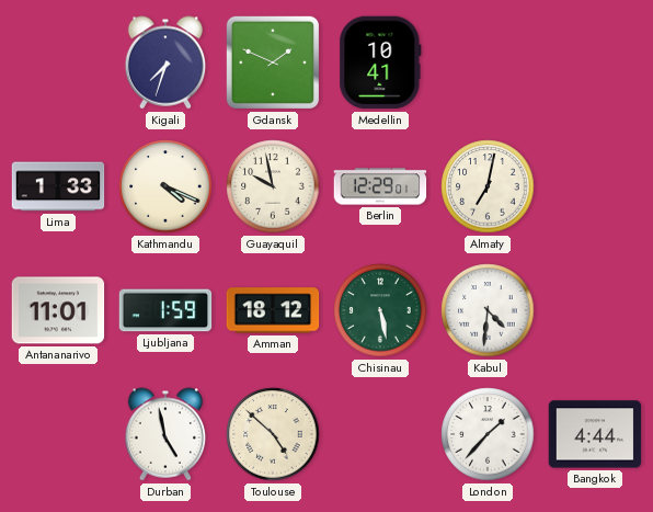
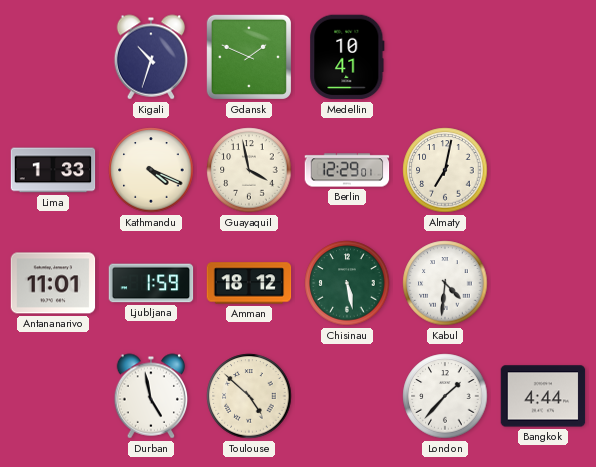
Kigali: 7:33 -> 10:33
Guayaquil: 9:58 -> 3:58
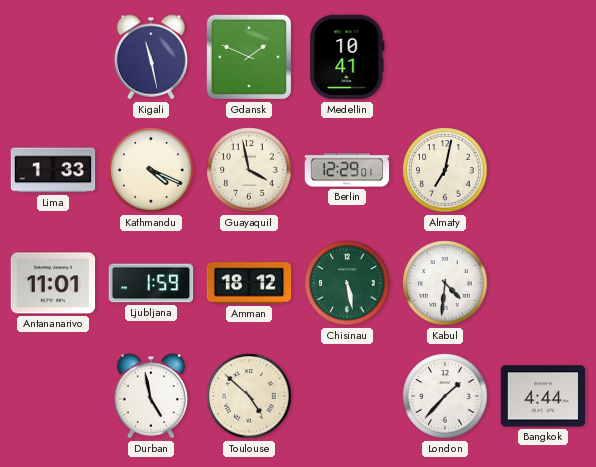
Kigali: 10:33 -> 11:28
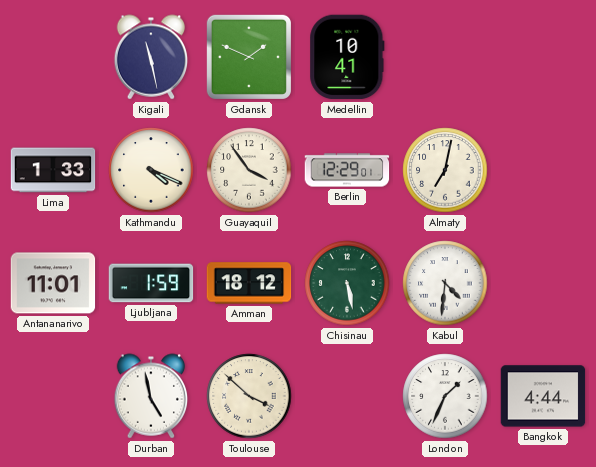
Guayaquil: 3:58 -> 3:54
Toulouse: 4:52 -> 3:52
London: 1:37 -> 1:34
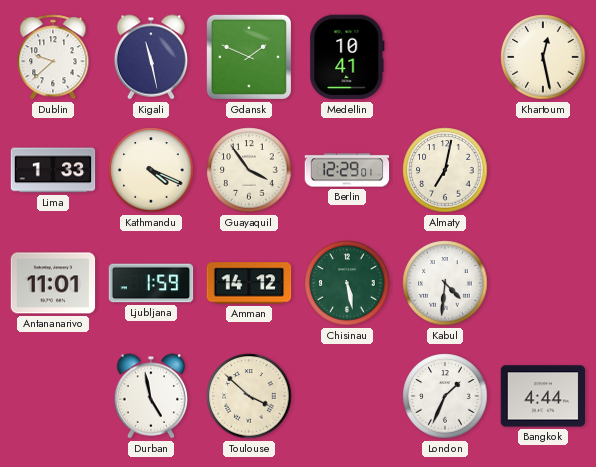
Dublin: none -> 9:38
Khartoum: none -> 12:28
Amman: 18:12 -> 14:12
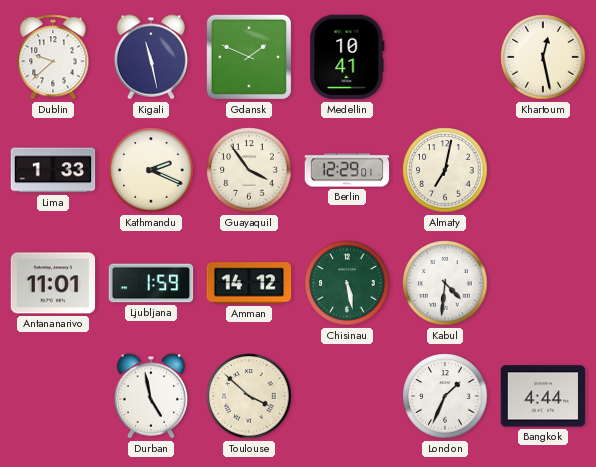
Kathmandu: 4:19 -> 2:19
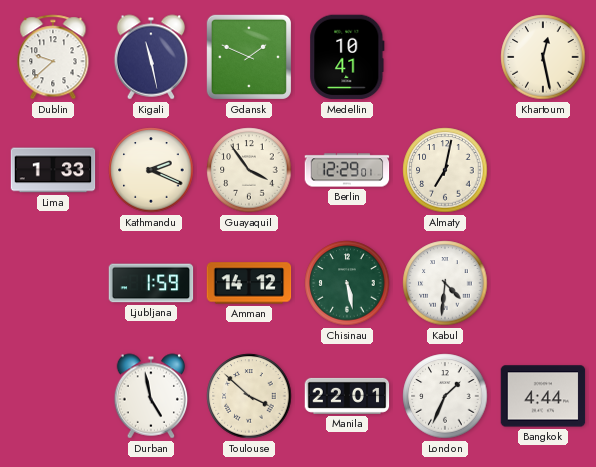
Antananarivo: 11:01 -> none
Manila: none -> 22:01
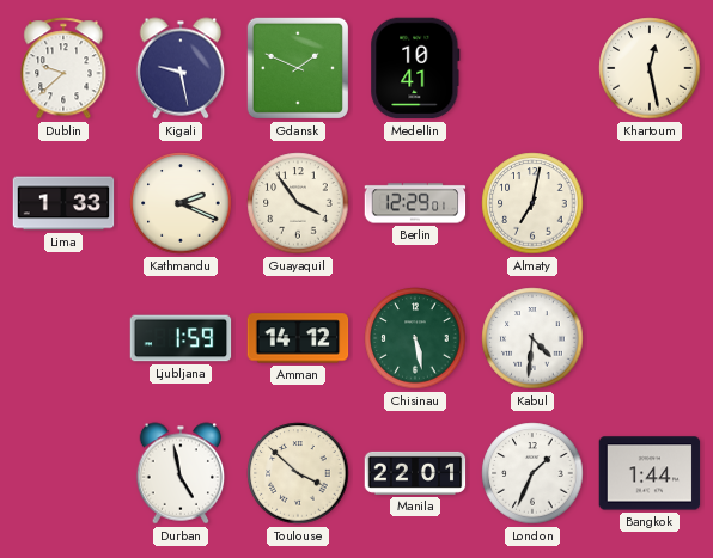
Kigali: 11:28 -> 9:28
Bangkok: 4:44 -> 1:44
